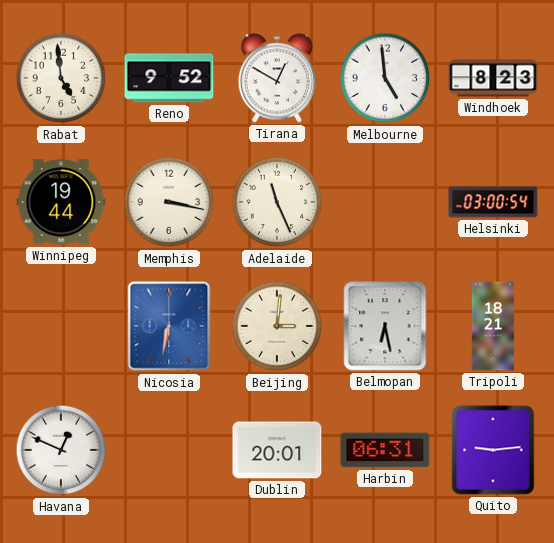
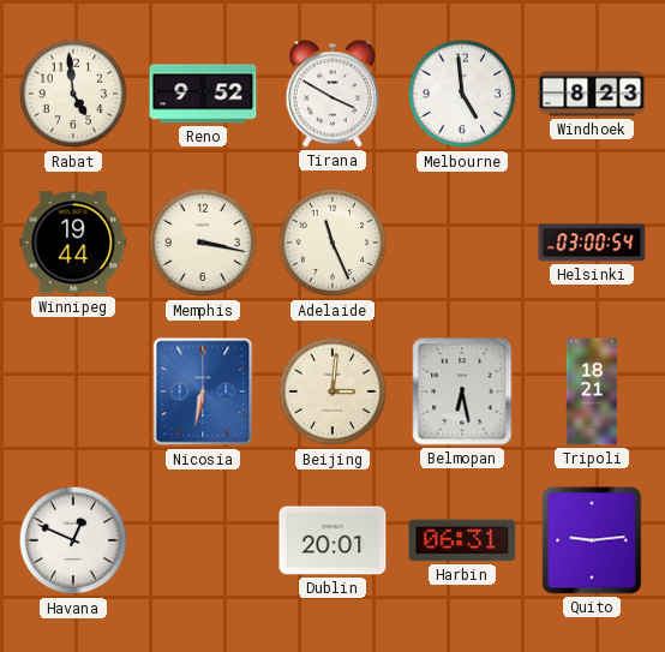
Tirana: 12:50 -> 3:50
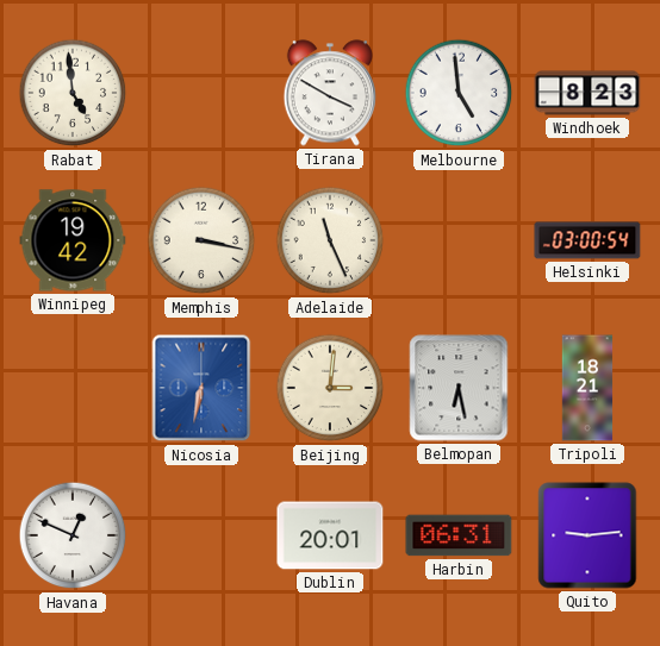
Reno: 9:52 -> none
Winnipeg: 19:44 -> 19:42
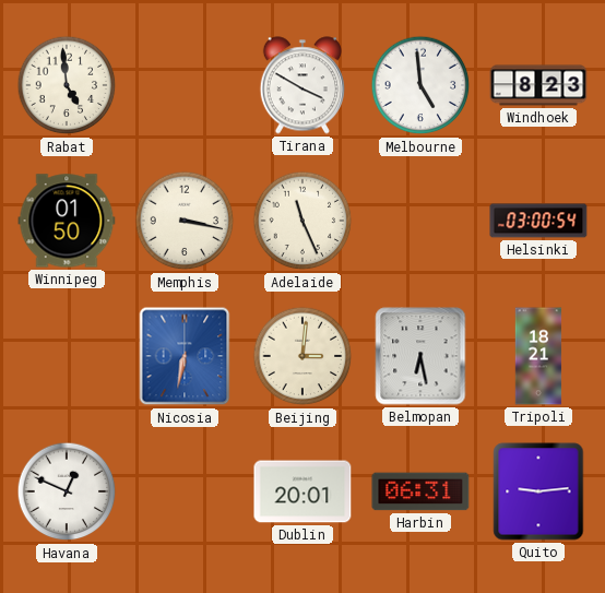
Winnipeg: 19:42 -> 01:50
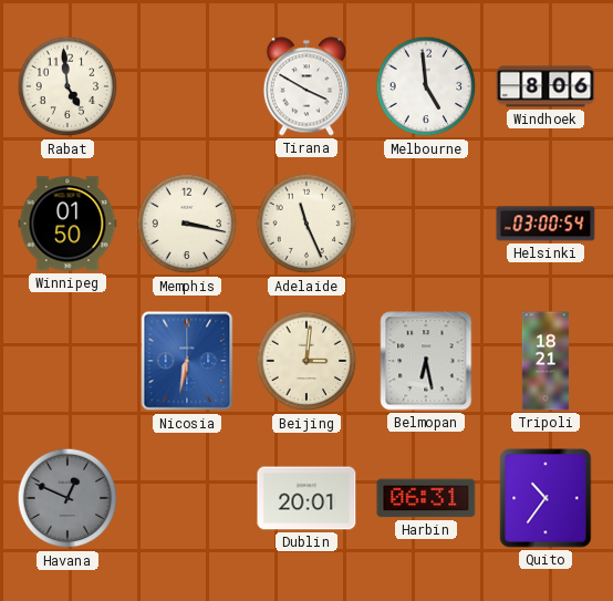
Windhoek: 8:23 -> 8:06
Havana dial: white -> grey
Quito: 9:14 -> 10:36
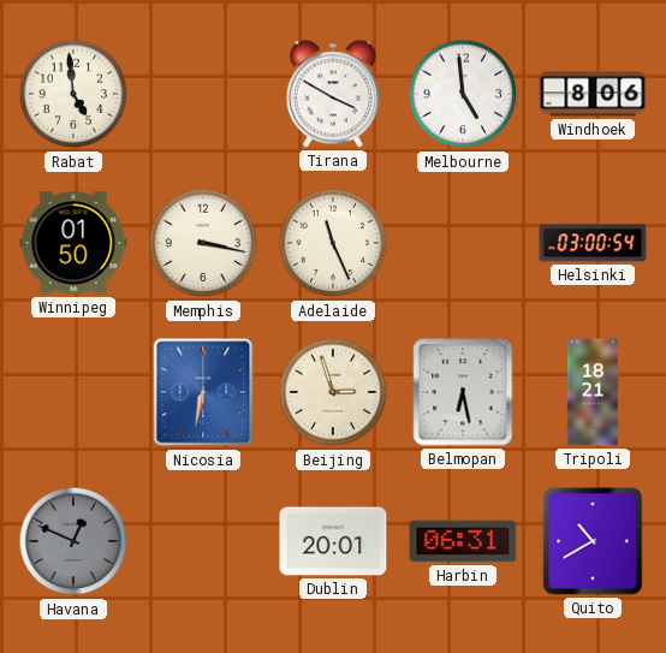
Beijing: 3:01 -> 2:57
Quito: 10:36 -> 10:40
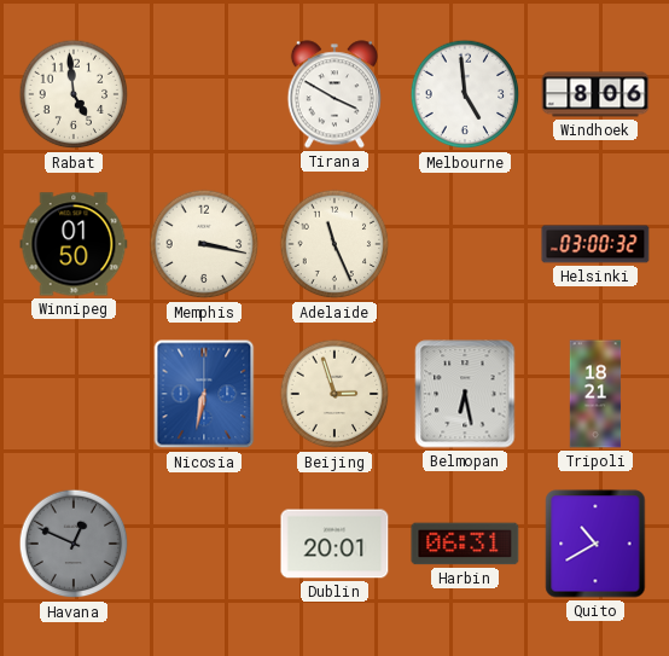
Helsinki: 03:00:54 -> 03:00:32
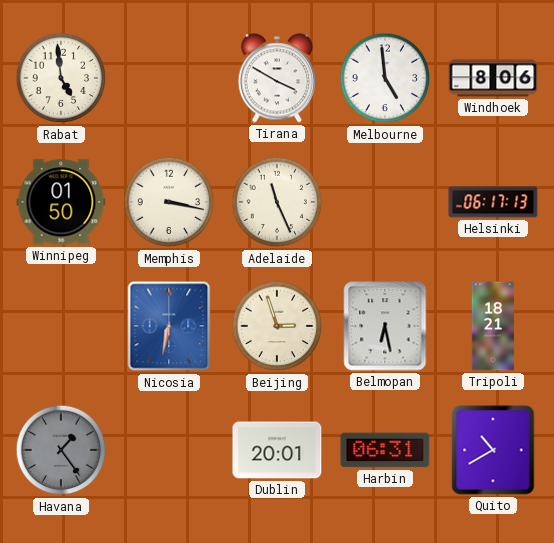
Helsinki: 03:00 -> 06:17
Havana: 12:49 -> 1:24
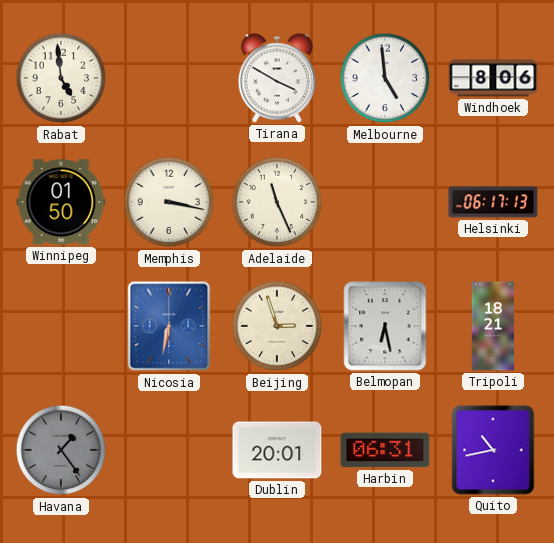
Quito: 10:40 -> 10:43
